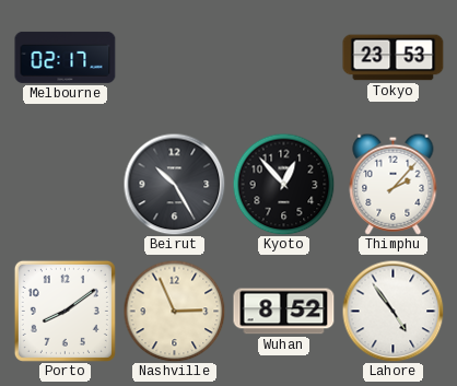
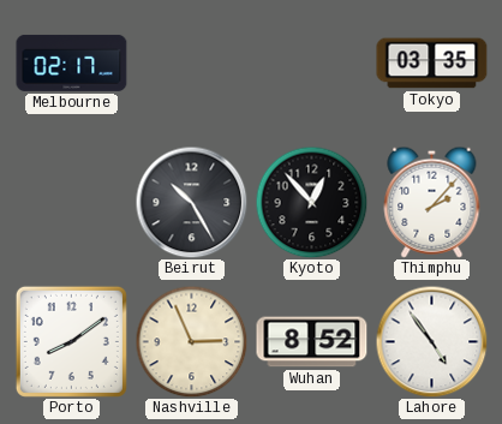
Tokyo: 23:53 -> 03:35
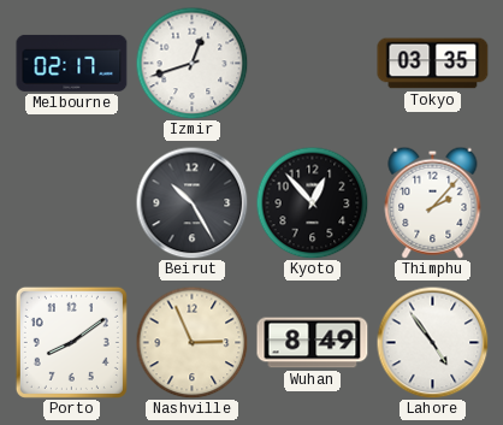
Izmir: none -> 12:42
Wuhan: 8:52 -> 8:49
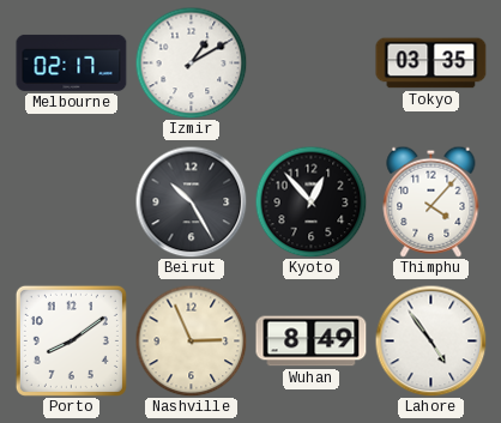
Izmir: 12:42 -> 1:10
Thimphu: 2:07 -> 4:07
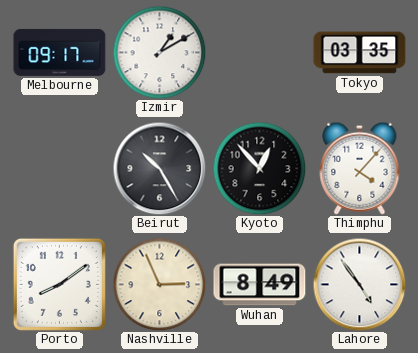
Melbourne: 02:17 -> 09:17
